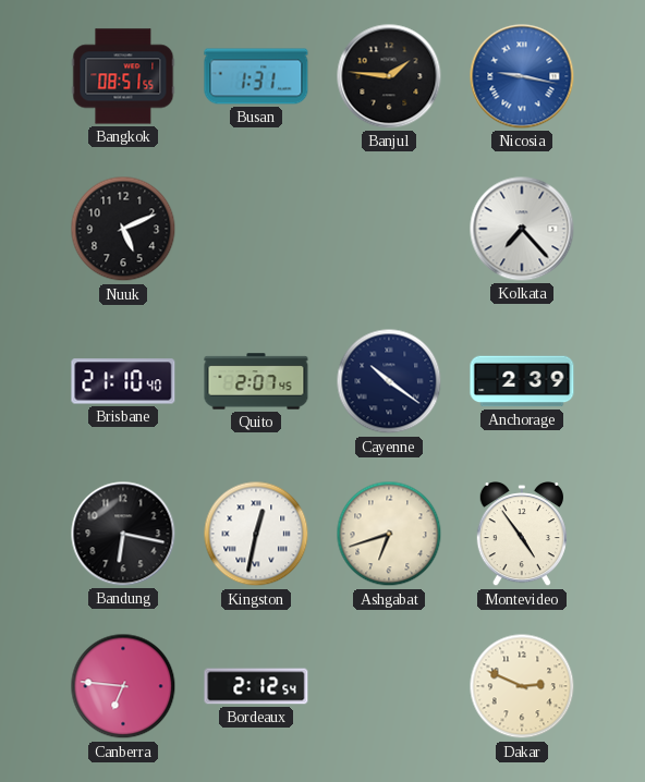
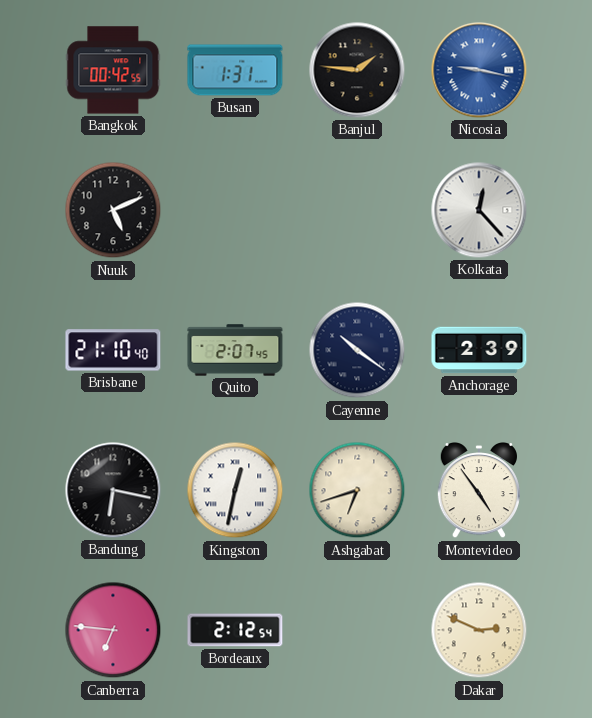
Bangkok: 08:51 -> 00:42
Kolkata: 7:23 -> 12:23
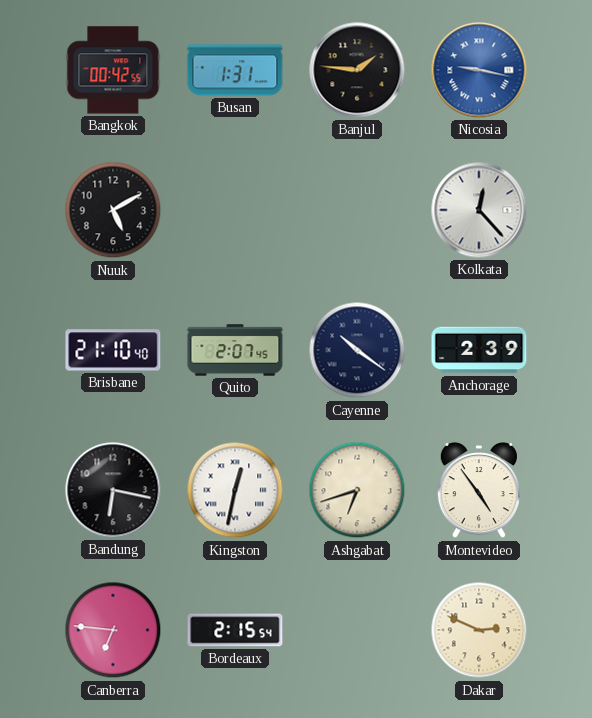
Nuuk: 5:11 -> 5:10
Bordeaux: 2:12 -> 2:15
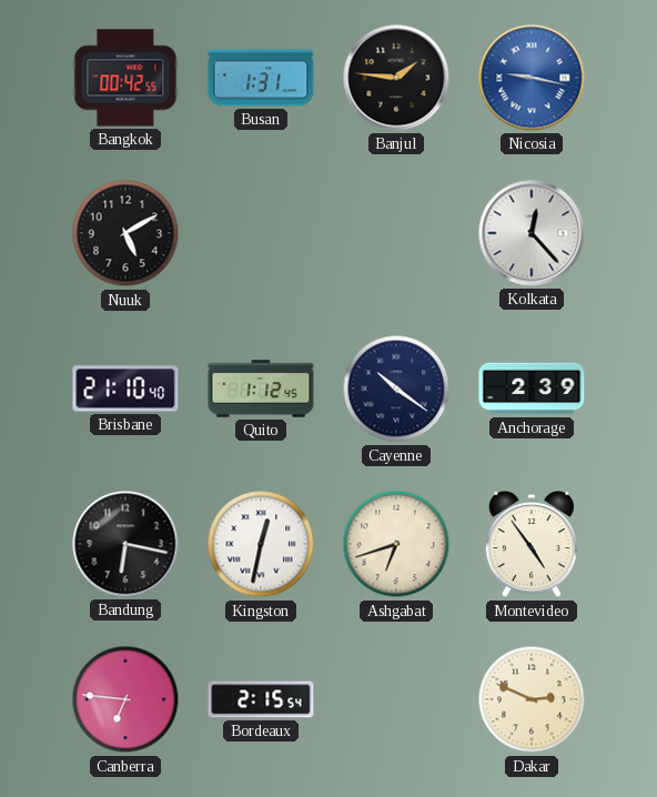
Quito: 2:07 -> 1:12
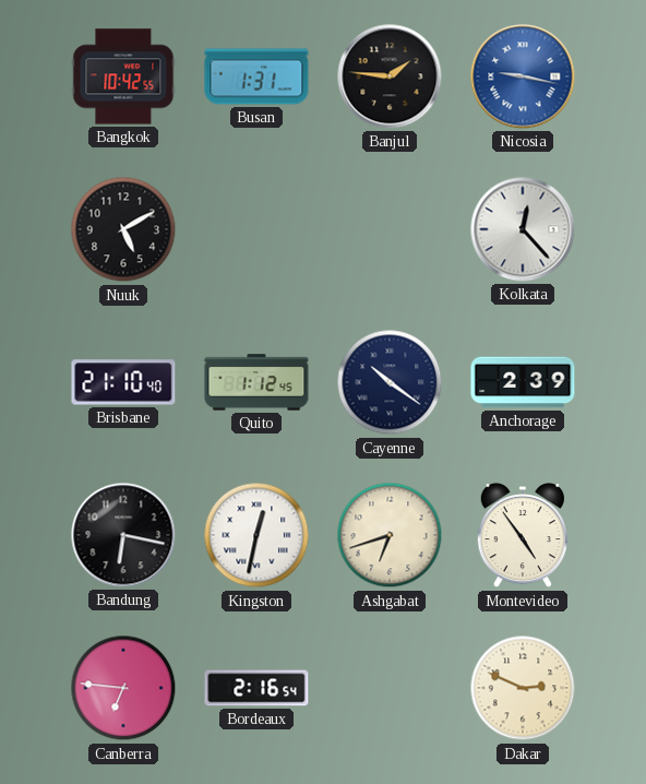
Bangkok: 00:42 -> 10:42
Bordeaux: 2:15 -> 2:16
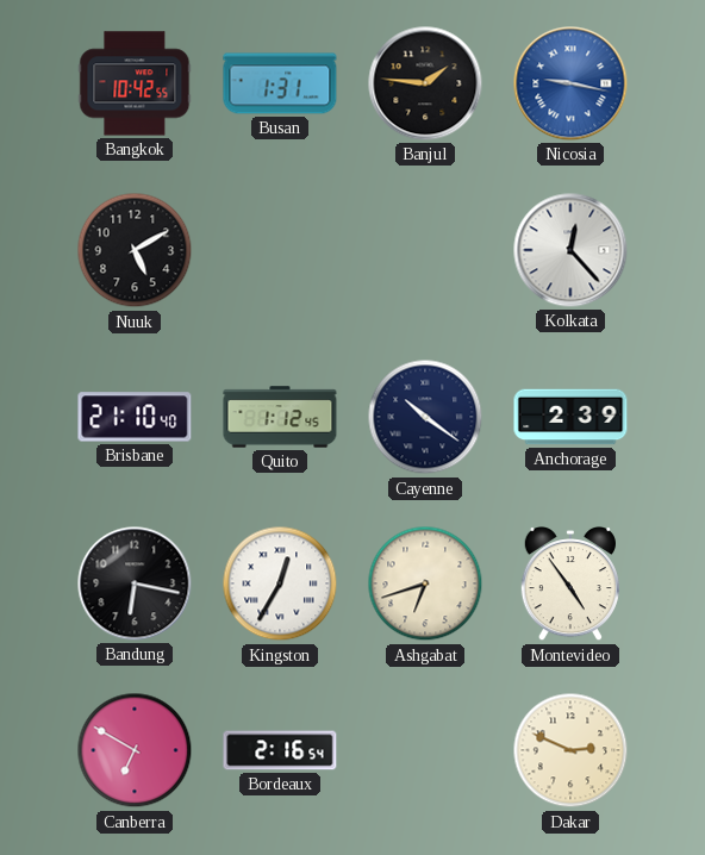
Kingston: 12:32 -> 12:35
Canberra: 6:46 -> 6:50
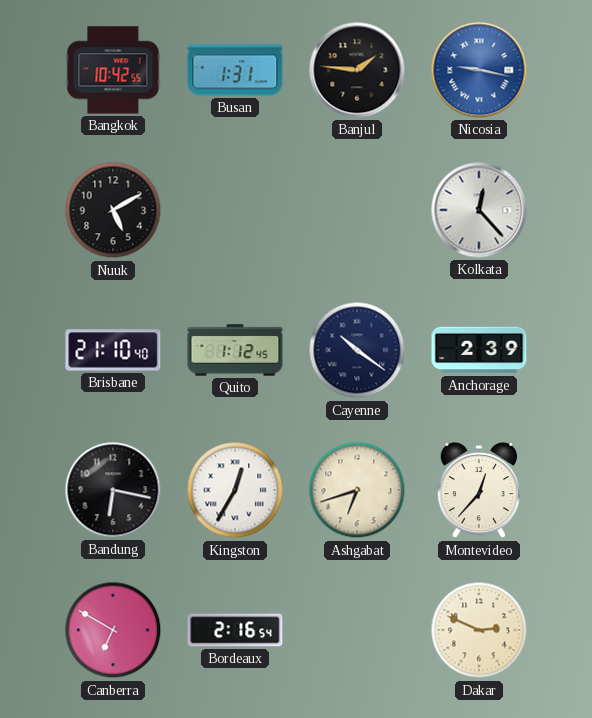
Montevideo: 4:54 -> 12:37
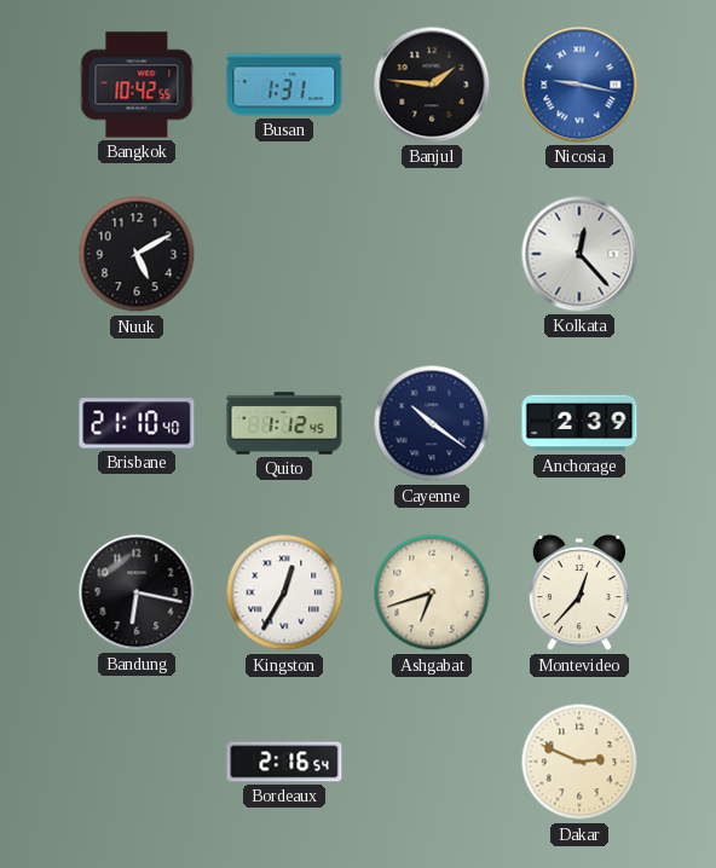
Canberra: 6:50 -> none
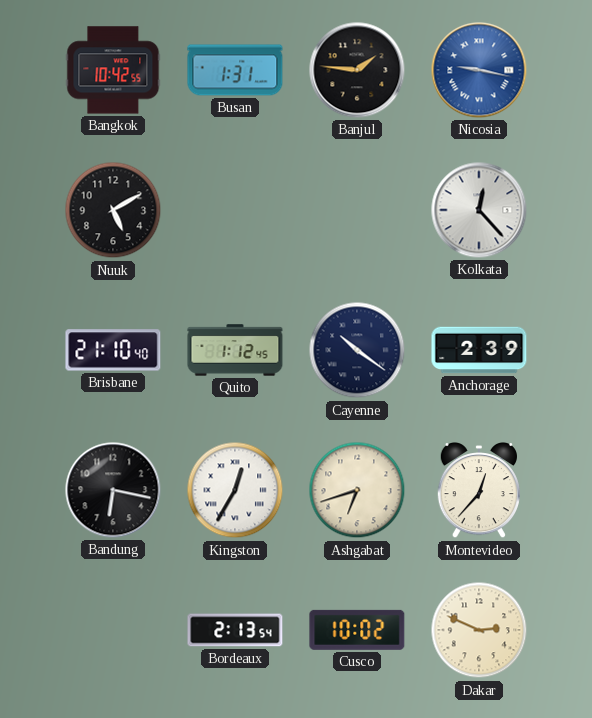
Bordeaux: 2:16 -> 2:13
Cusco: none -> 10:02
